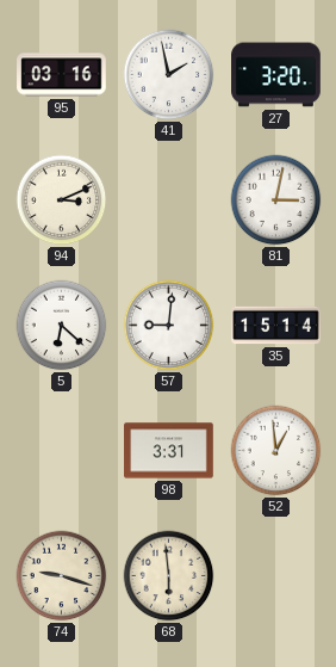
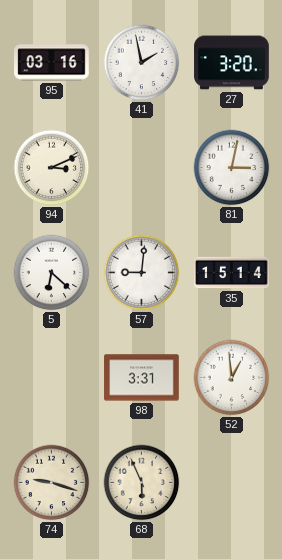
68: 5:59 -> 5:56
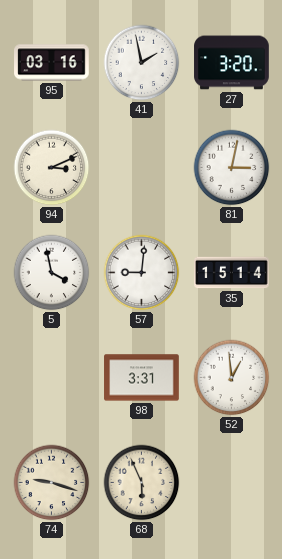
5: 6:22 -> 3:58
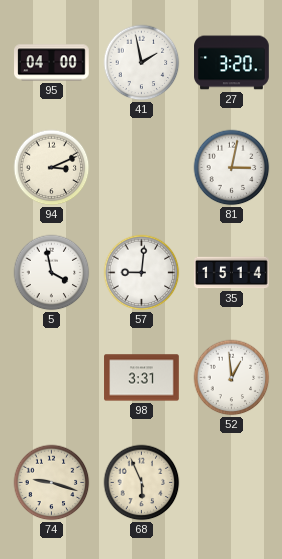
95: 03:16 -> 04:00
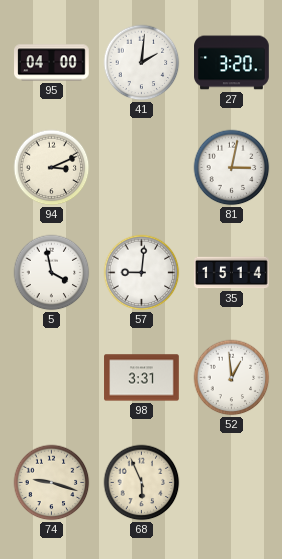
41: 1:58 -> 2:01
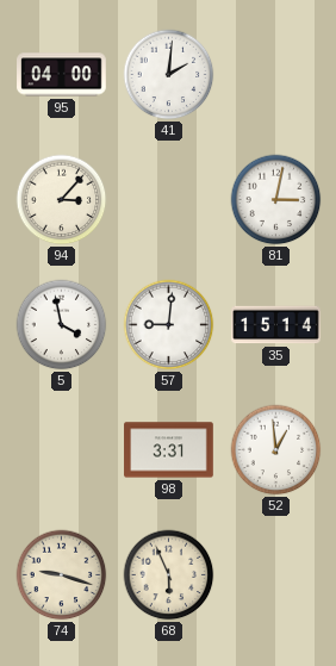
27: 3:20 -> none
94: 3:11 -> 3:07
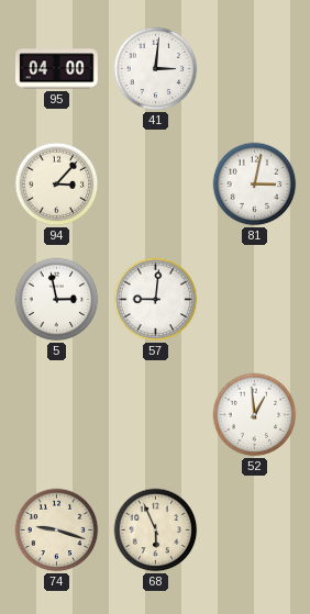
41: 2:01 -> 3:01
5: 3:58 -> 2:58
35: 15:14 -> none
98: 3:31 -> none
